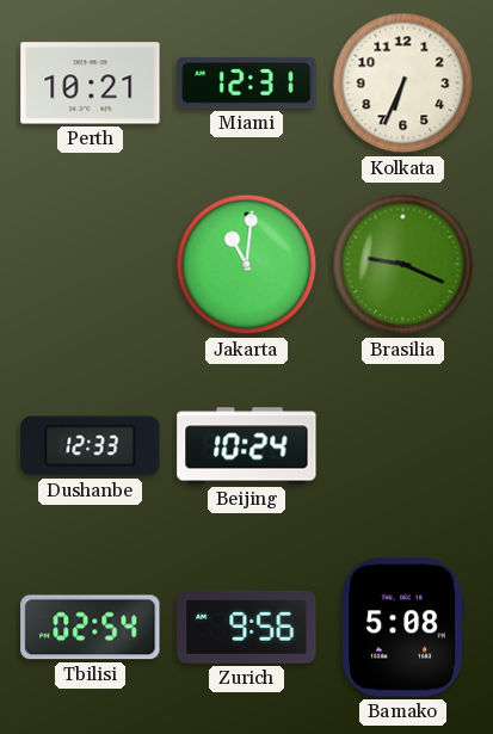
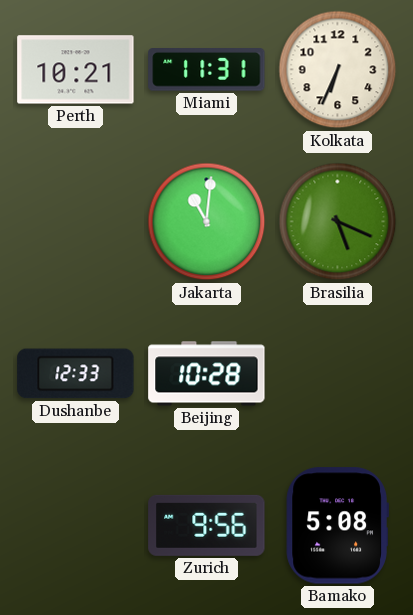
Miami: 12:31 -> 11:31
Brasilia: 9:19 -> 5:19
Beijing: 10:24 -> 10:28
Tbilisi: 02:54 -> none
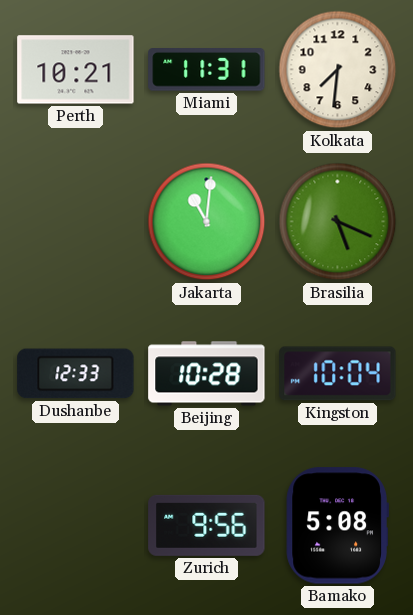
Kolkata: 6:34 -> 7:31
Kingston: none -> 10:04
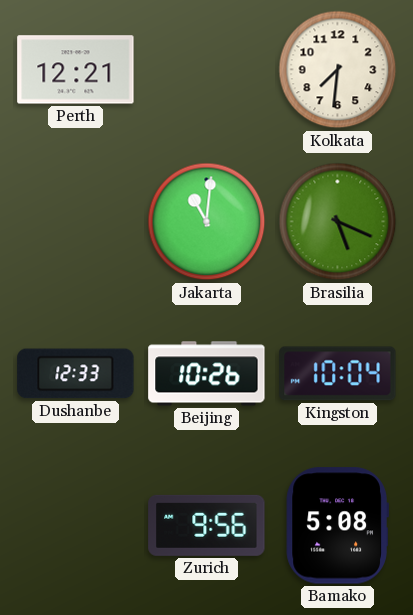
Perth: 10:21 -> 12:21
Miami: 11:31 -> none
Beijing: 10:28 -> 10:26
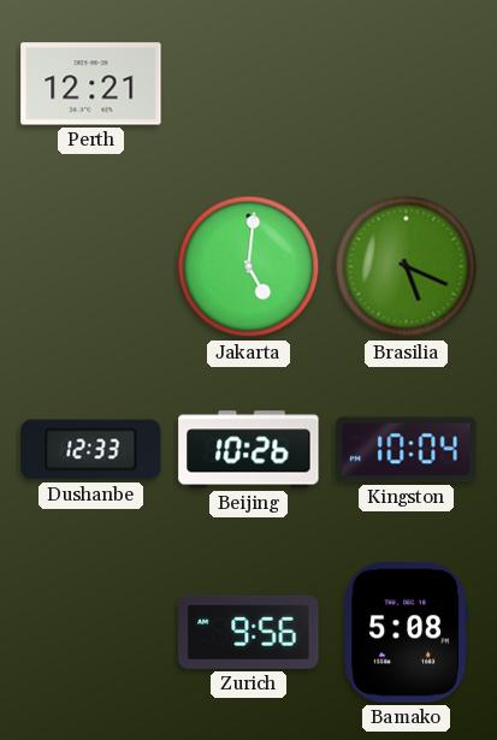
Kolkata: 7:31 -> none
Jakarta: 11:01 -> 5:01
